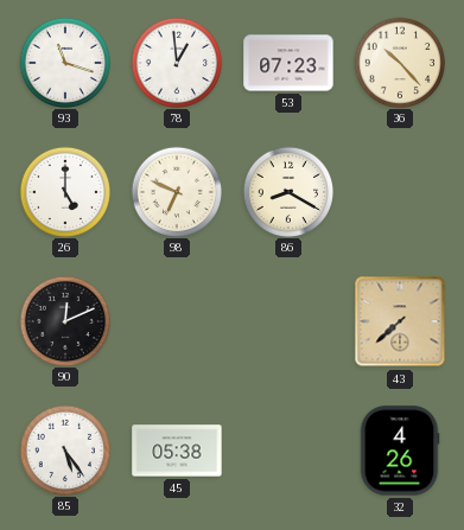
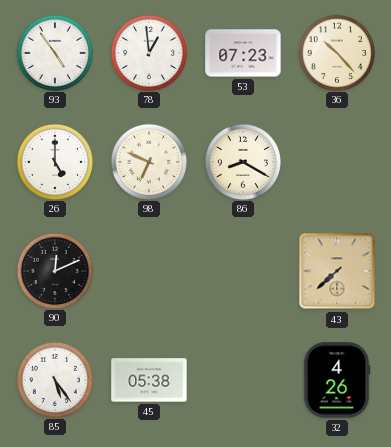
93: 11:18 -> 4:54
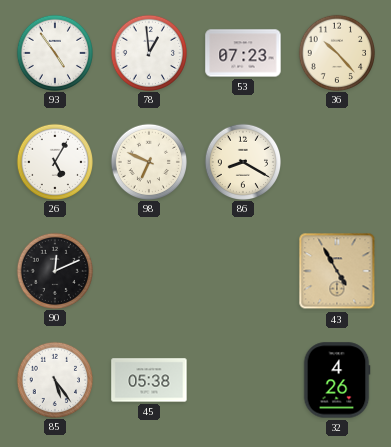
26: 5:00 -> 5:05
43: 7:38 -> 4:55
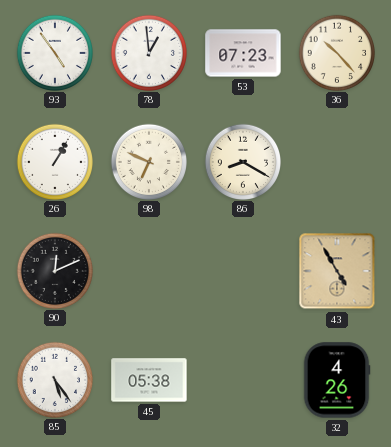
26: 5:05 -> 1:05
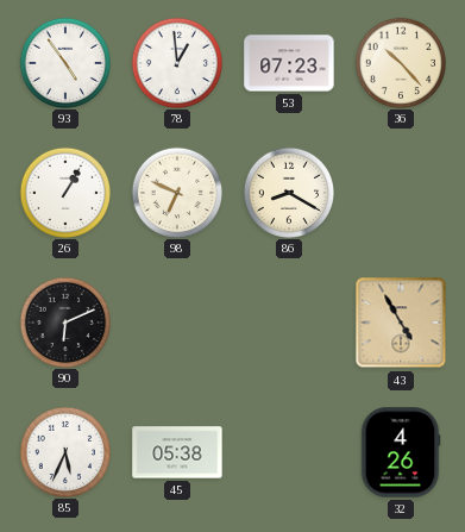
90: 12:11 -> 6:11
85: 5:24 -> 5:34
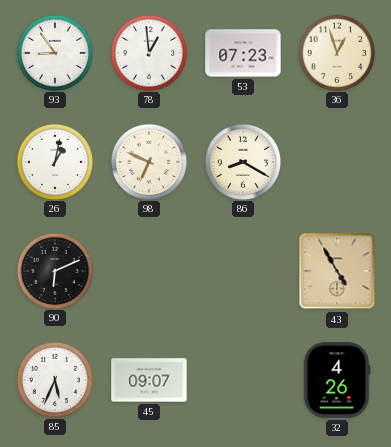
93: 4:54 -> 8:54
36: 10:23 -> 12:57
26: 1:05 -> 1:02
45: 05:38 -> 09:07
